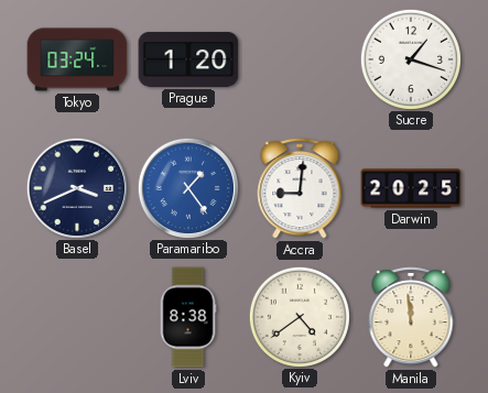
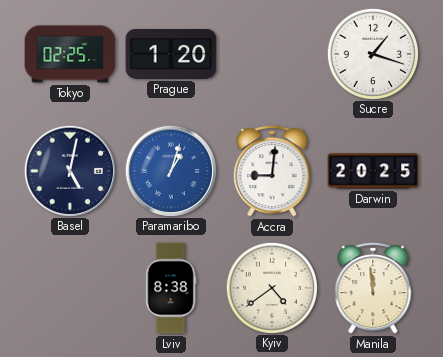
Tokyo: 03:24 -> 02:25
Basel: 3:41 -> 5:02
Paramaribo: 1:24 -> 1:03
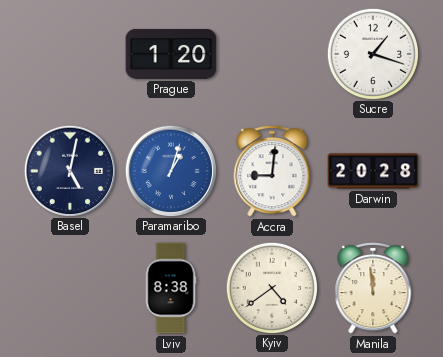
Tokyo: 02:25 -> none
Darwin: 20:25 -> 20:28
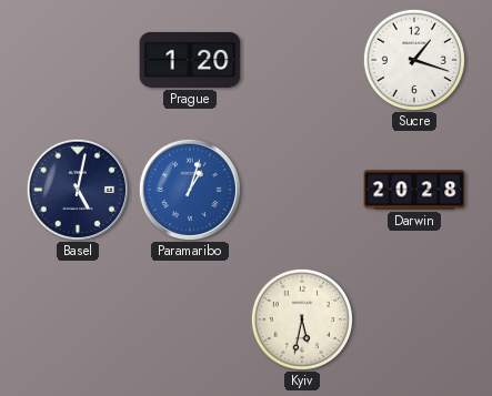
Accra: 9:01 -> none
Lviv: 8:38 -> none
Kyiv: 4:39 -> 5:32
Manila: 11:59 -> none
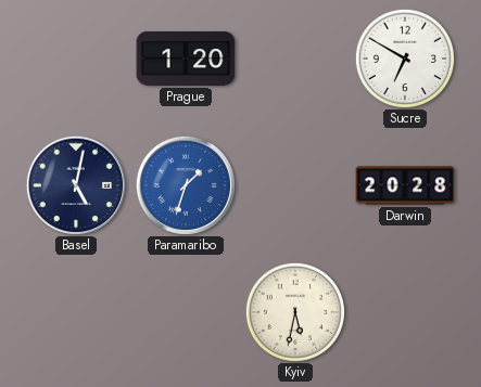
Sucre: 1:18 -> 6:50
Paramaribo: 1:03 -> 1:33
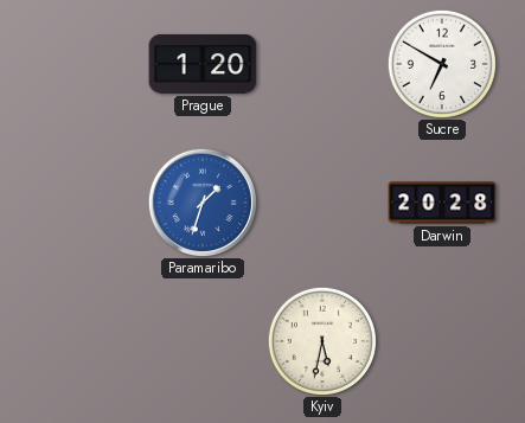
Basel: 5:02 -> none
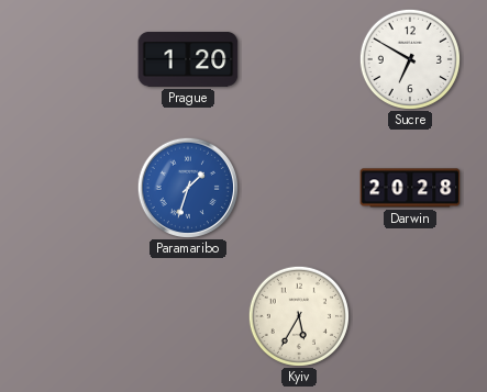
Kyiv: 5:32 -> 5:35
